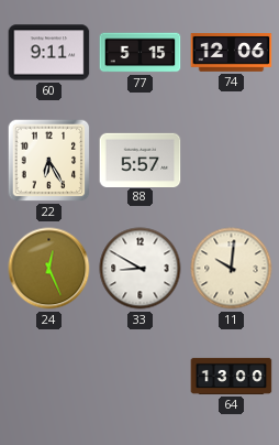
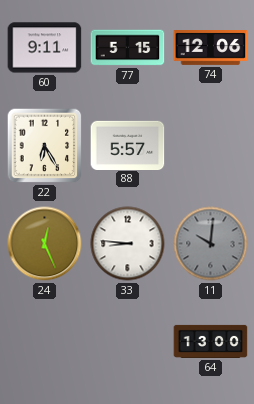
33: 8:50 -> 8:46
11 dial: cream -> grey
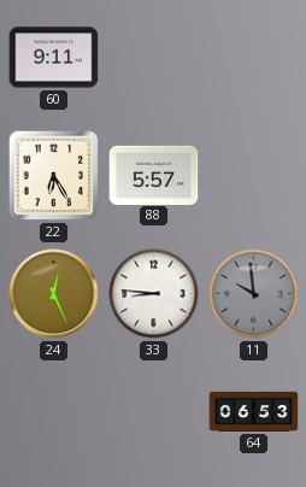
77: 5:15 -> none
74: 12:06 -> none
11: 10:01 -> 9:59
64: 13:00 -> 06:53
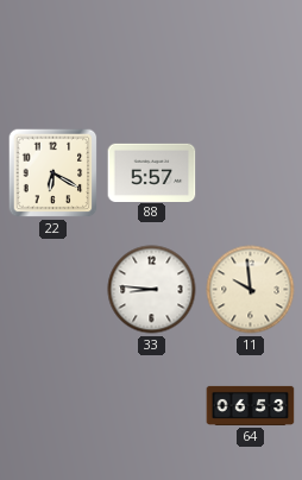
60: 9:11 -> none
22: 6:25 -> 6:20
24: 12:26 -> none
11 dial: grey -> cream
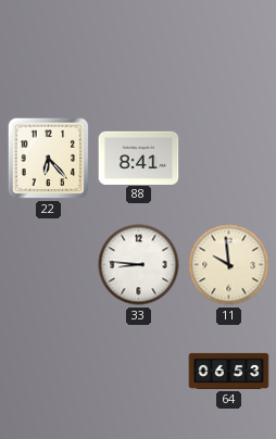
22: 6:20 -> 6:23
88: 5:57 -> 8:41
